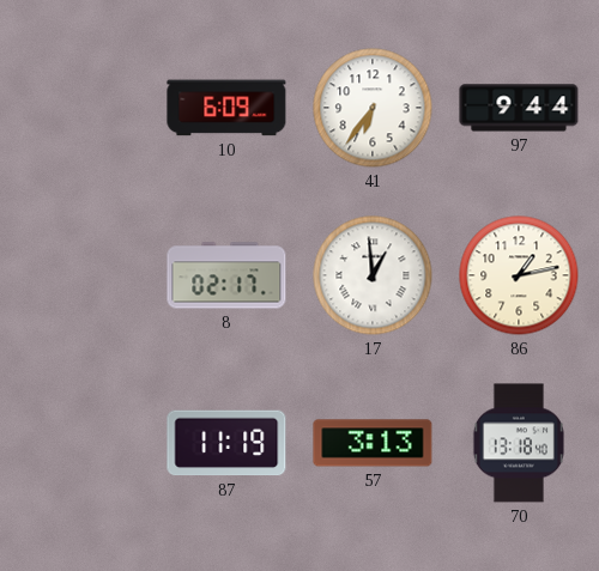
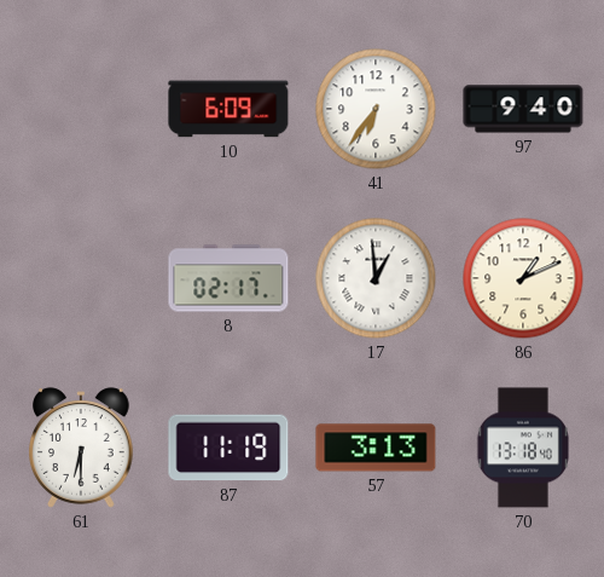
97: 9:44 -> 9:40
86: 1:13 -> 1:11
61: none -> 6:30
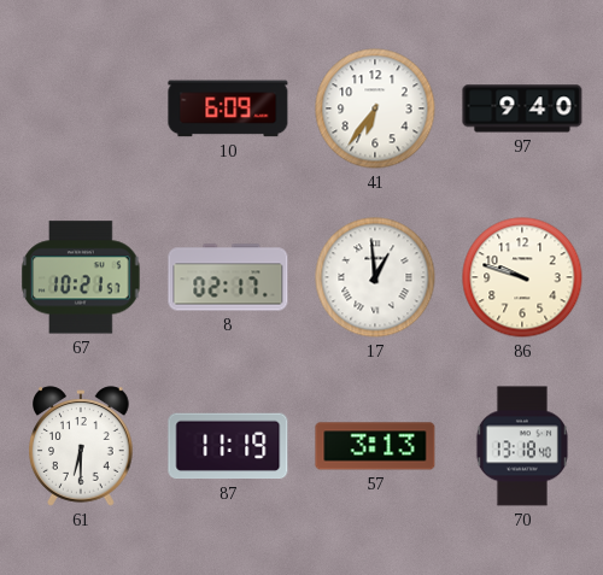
67: none -> 10:21
86: 1:11 -> 9:48
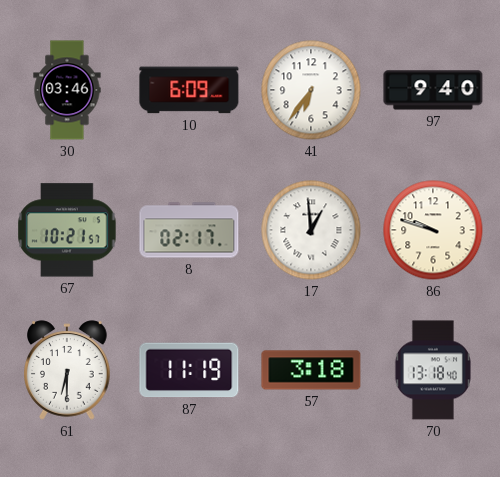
30: none -> 03:46
57: 3:13 -> 3:18
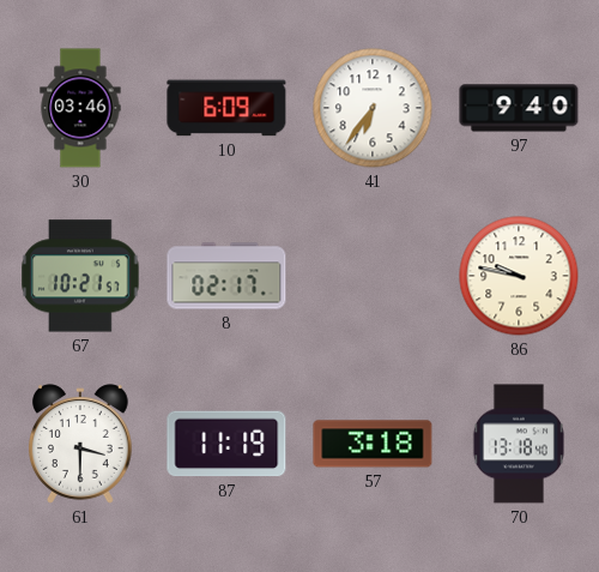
17: 12:59 -> none
86: 9:48 -> 9:47
61: 6:30 -> 3:30
